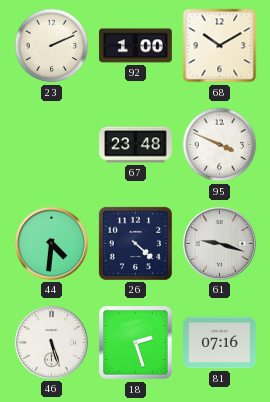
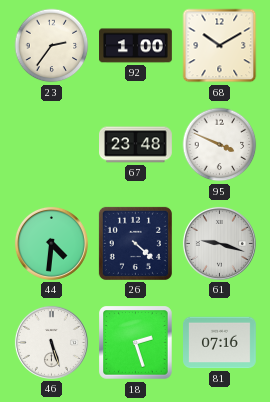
23: 2:11 -> 2:36
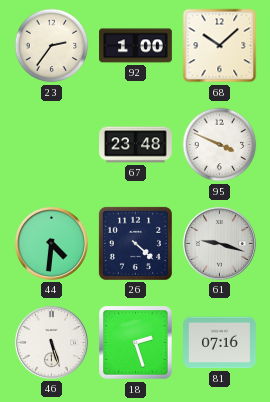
68: 10:10 -> 10:08
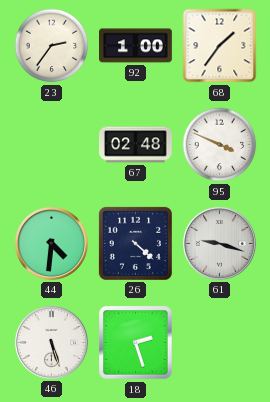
68: 10:08 -> 1:36
67: 23:48 -> 02:48
81: 07:16 -> none
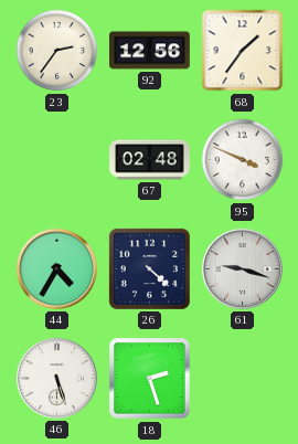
92: 1:00 -> 12:56
44: 4:31 -> 4:35
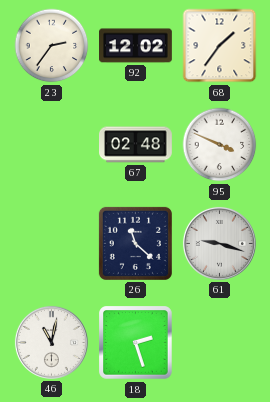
92: 12:56 -> 12:02
44: 4:35 -> none
26: 4:22 -> 11:22
46: 5:27 -> 11:02
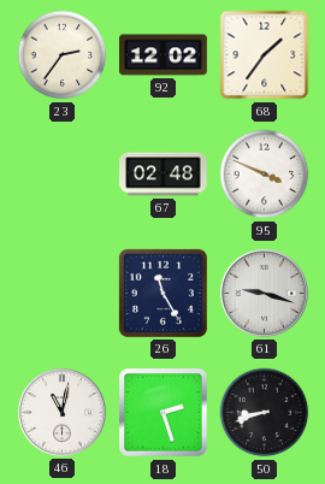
26: 11:22 -> 11:25
50: none -> 8:42
